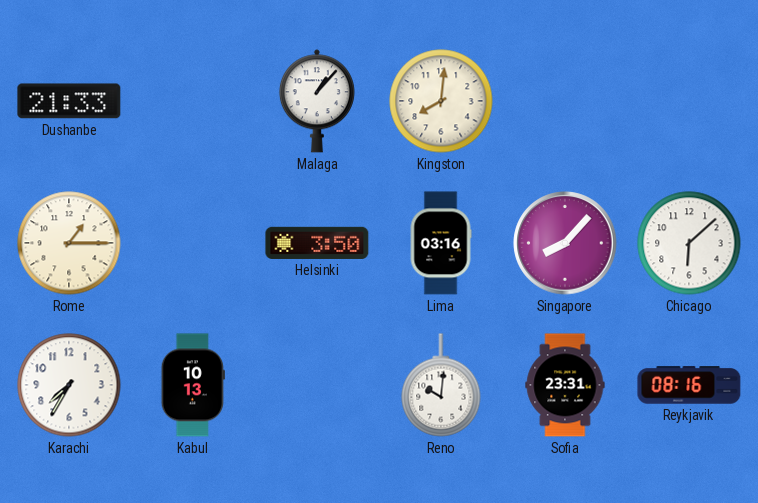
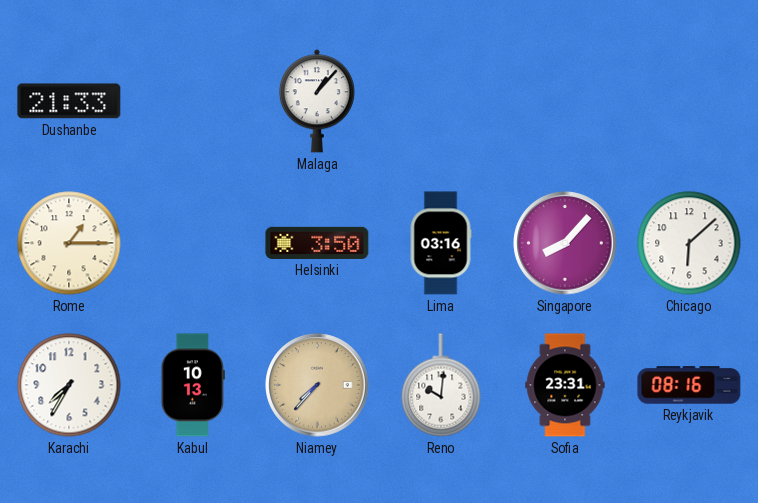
Kingston: 8:01 -> none
Niamey: none -> 7:37
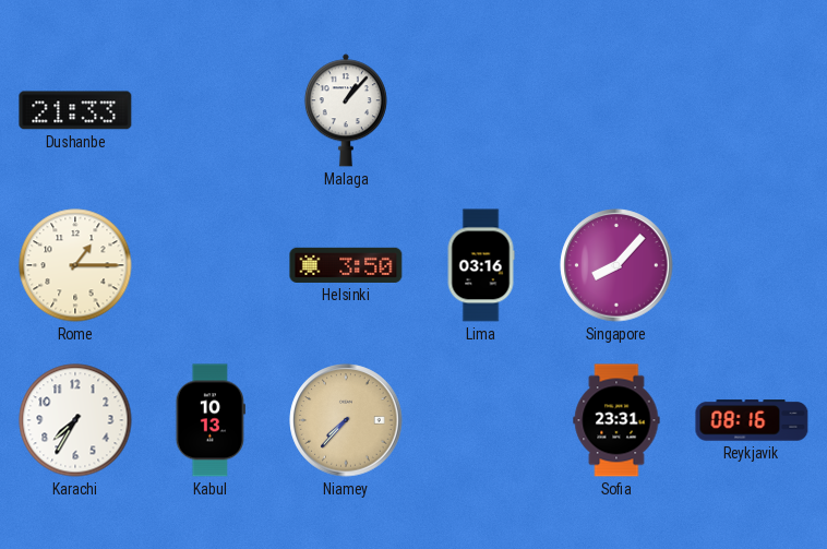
Chicago: 6:08 -> none
Reno: 10:01 -> none
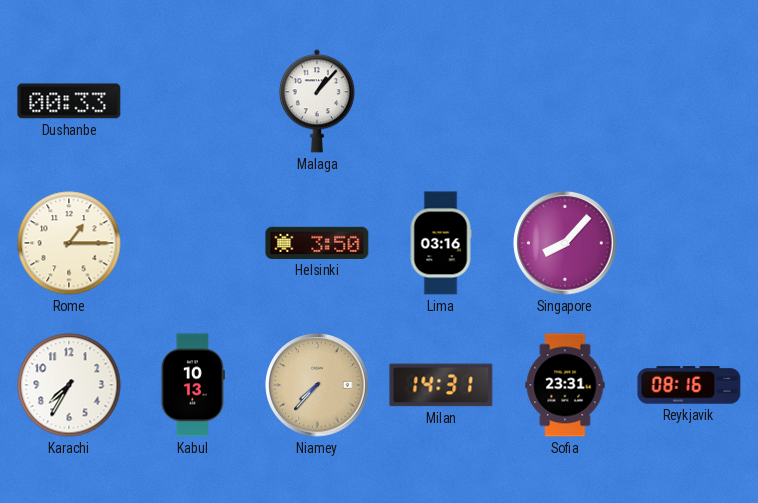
Dushanbe: 21:33 -> 00:33
Milan: none -> 14:31
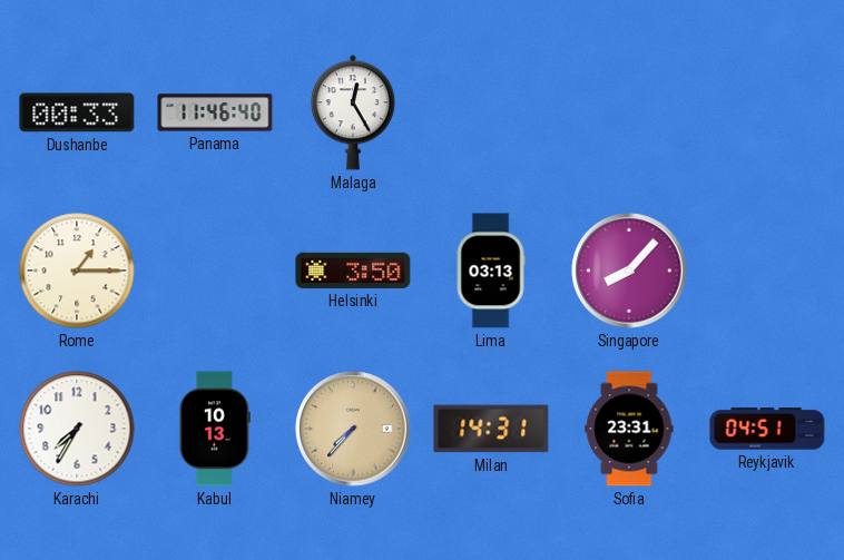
Panama: none -> 11:46
Malaga: 1:07 -> 12:25
Lima: 03:16 -> 03:13
Reykjavik: 08:16 -> 04:51
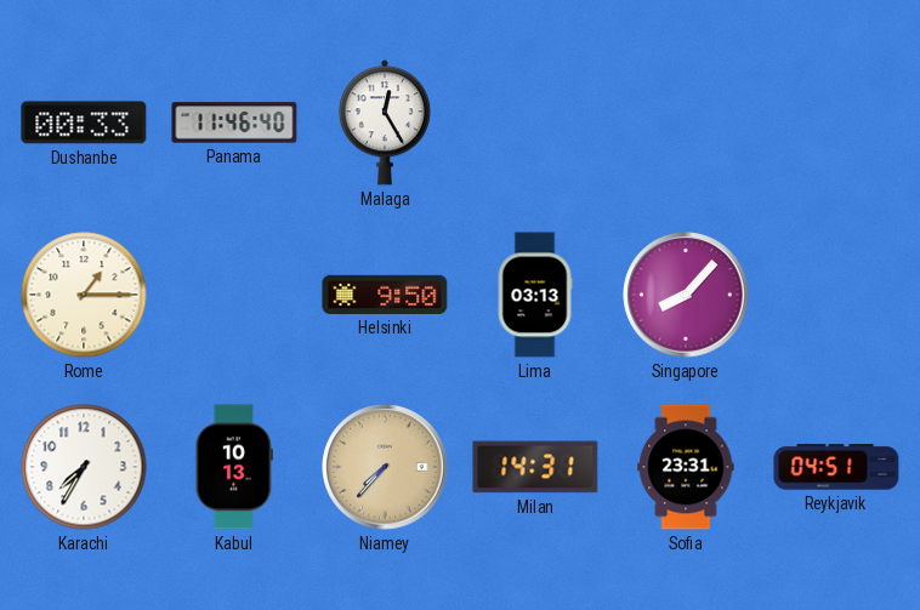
Helsinki: 3:50 -> 9:50
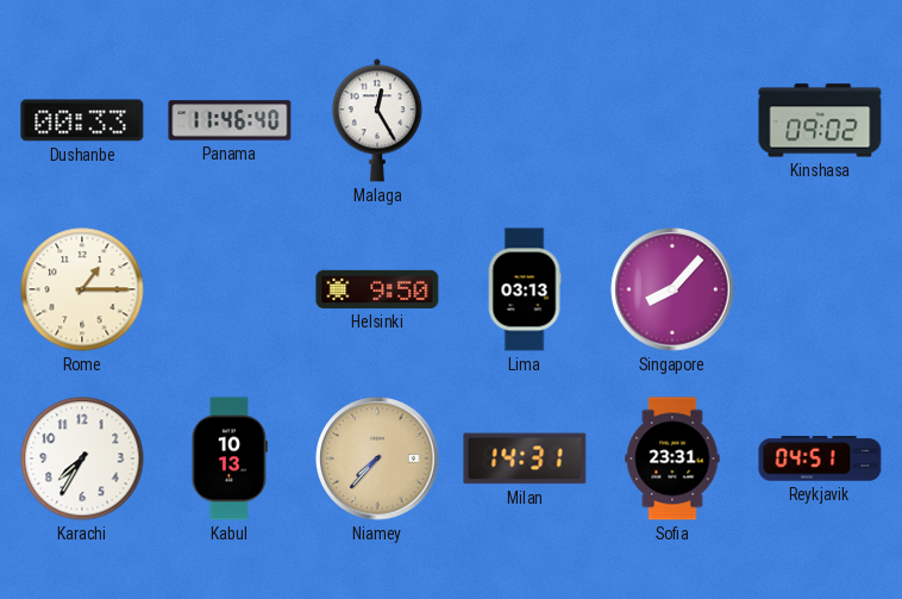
Kinshasa: none -> 09:02
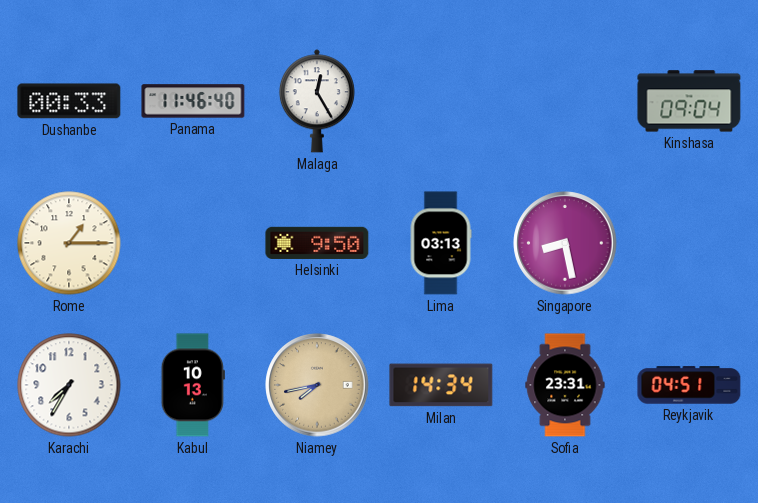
Kinshasa: 09:02 -> 09:04
Singapore: 8:07 -> 8:28
Niamey: 7:37 -> 7:43
Milan: 14:31 -> 14:34
